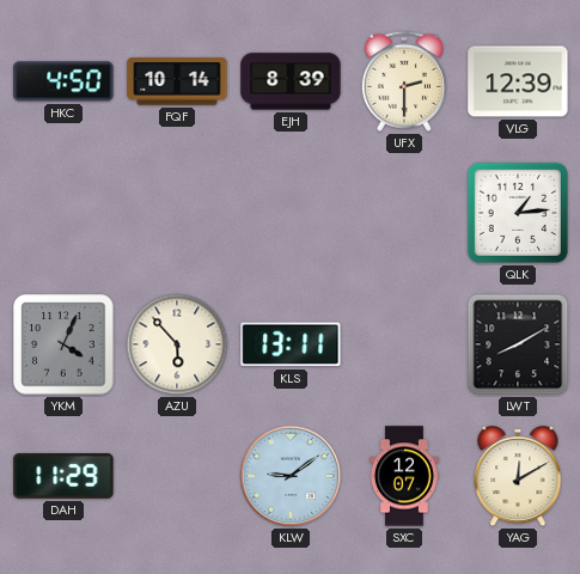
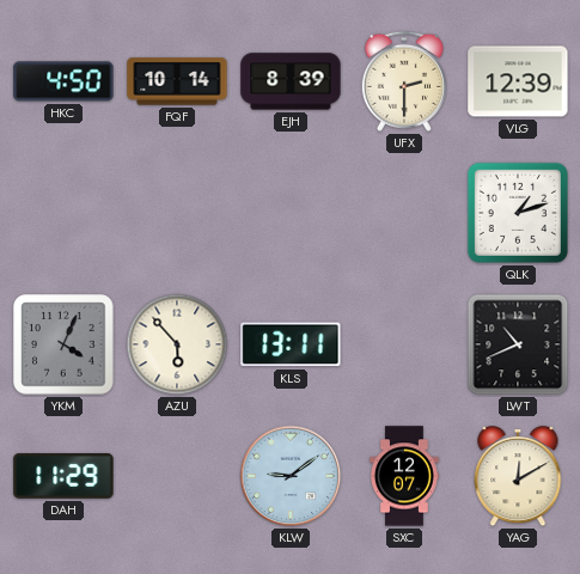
QLK: 1:14 -> 1:12
LWT: 8:10 -> 10:41
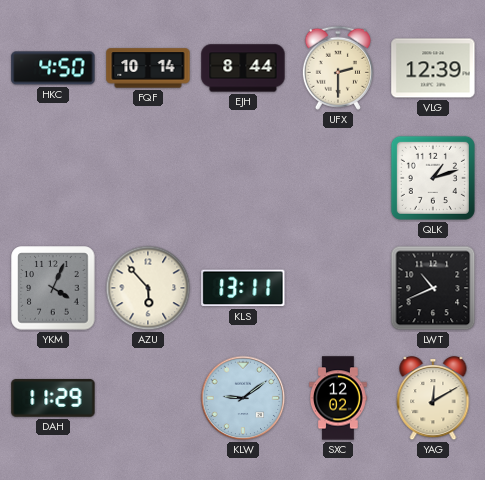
EJH: 8:39 -> 8:44
SXC: 12:07 -> 12:02
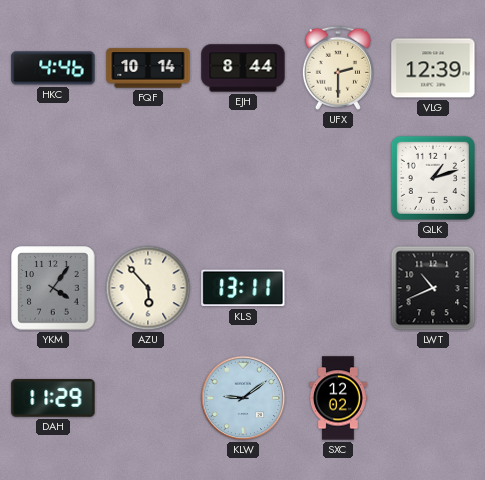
HKC: 4:50 -> 4:46
YKM: 4:04 -> 4:06
YAG: 12:10 -> none
